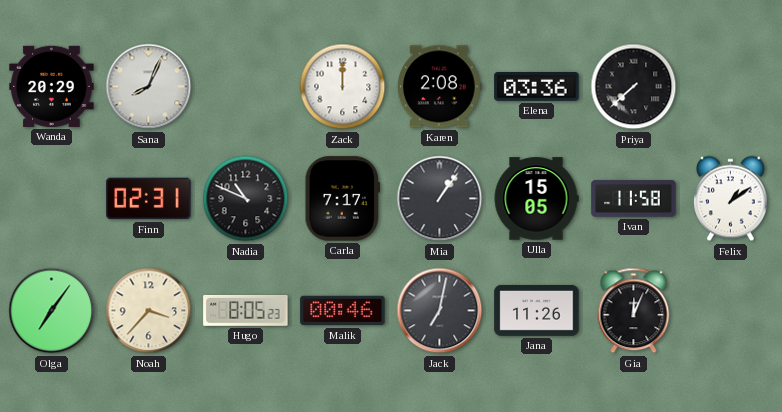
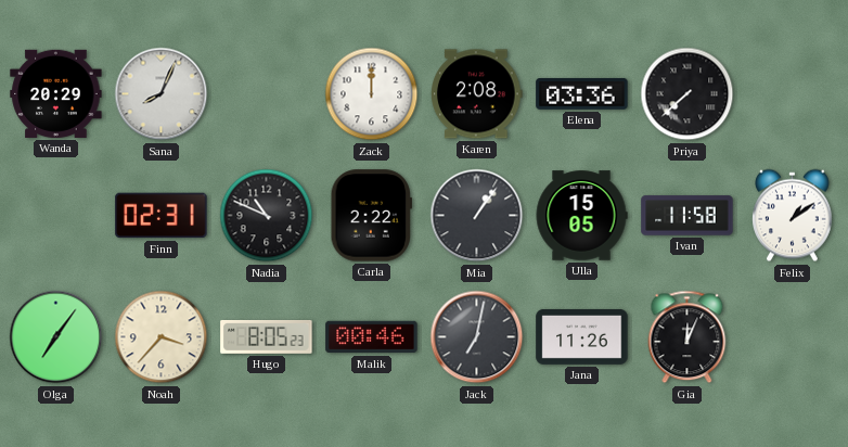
Carla: 7:17 -> 2:22
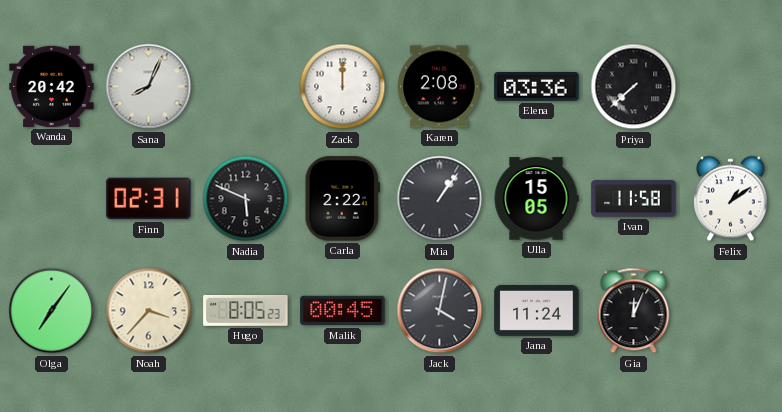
Wanda: 20:29 -> 20:42
Nadia: 10:49 -> 5:49
Malik: 00:46 -> 00:45
Jack: 7:02 -> 4:02
Jana: 11:26 -> 11:24
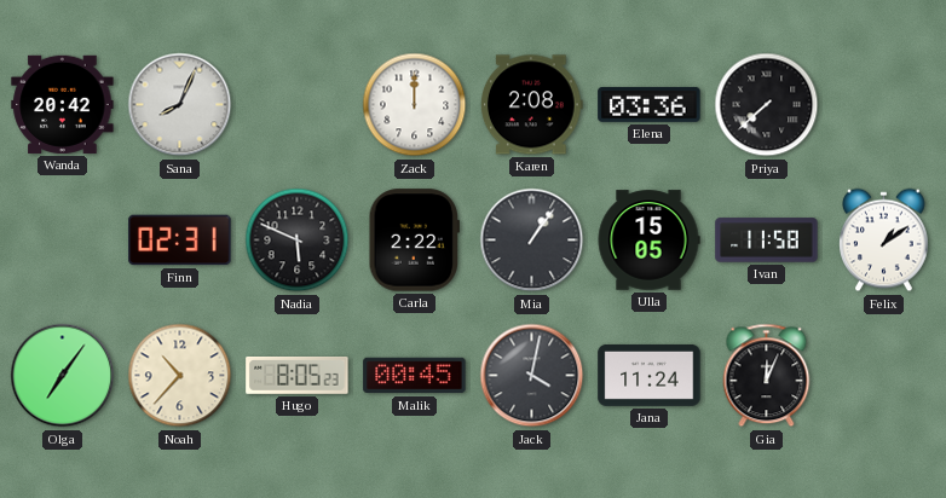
Noah: 3:37 -> 10:37
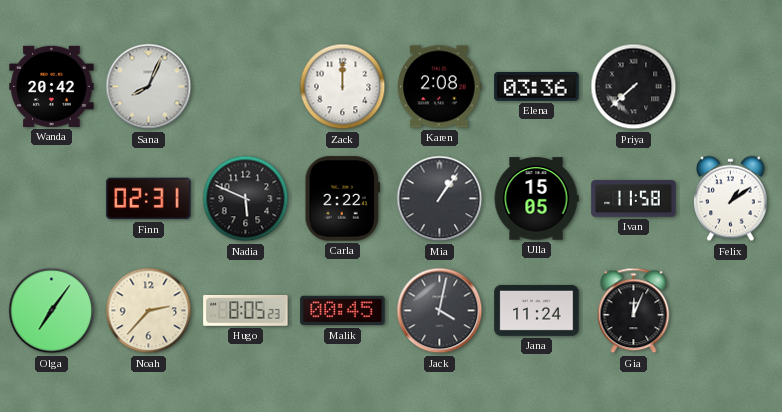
Noah: 10:37 -> 2:37
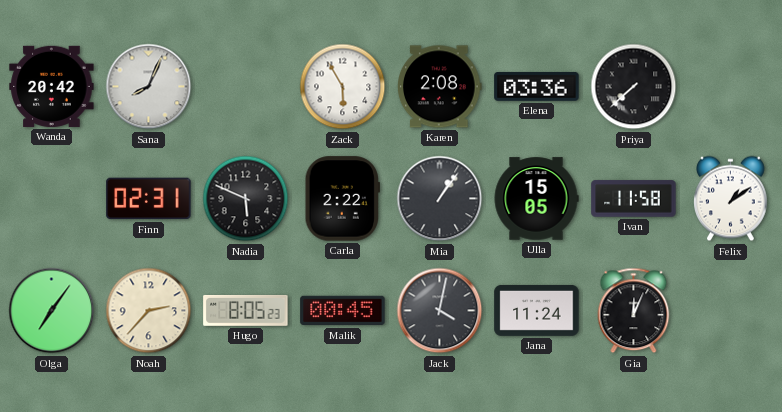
Zack: 12:00 -> 5:55
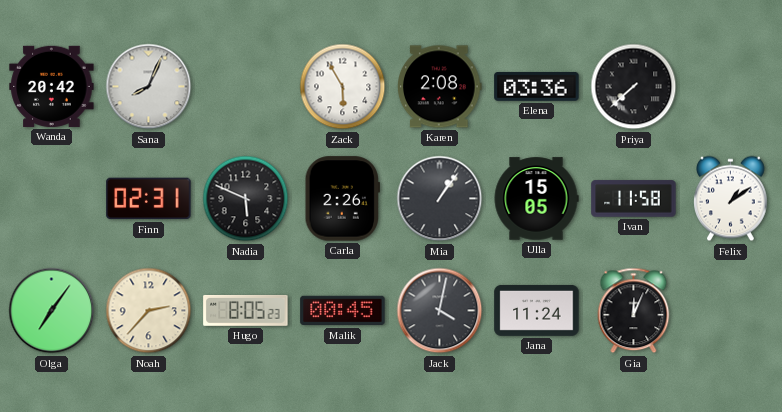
Carla: 2:22 -> 2:26
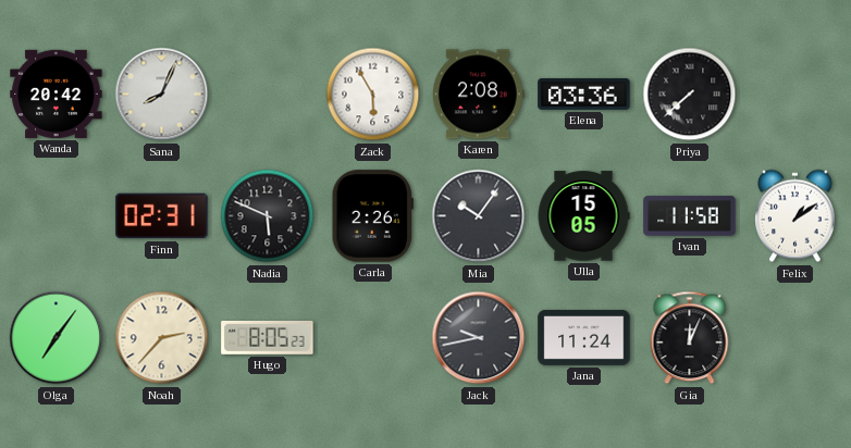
Mia: 1:06 -> 10:06
Malik: 00:45 -> none
Jack: 4:02 -> 9:43
